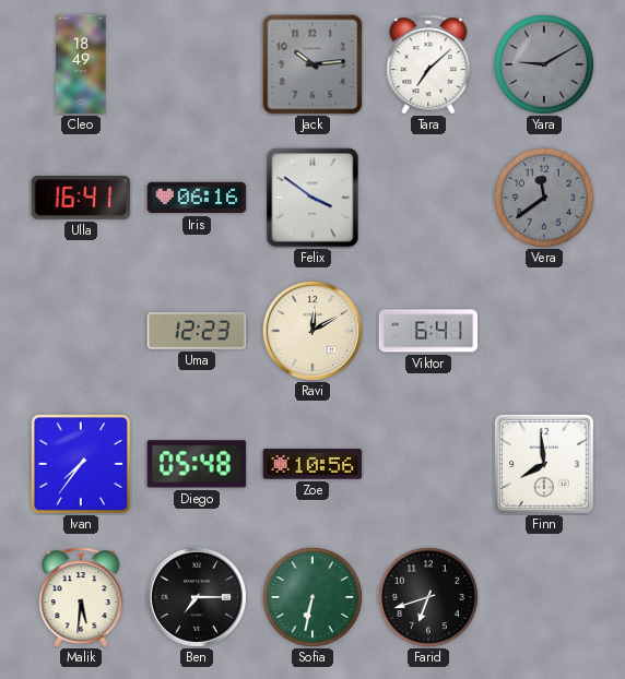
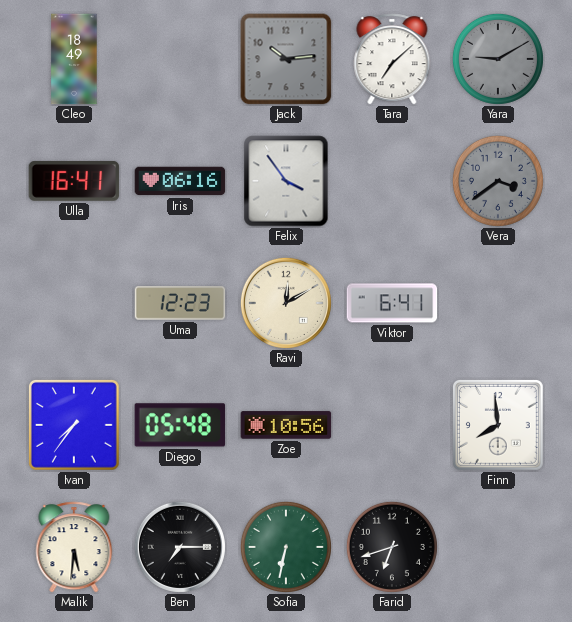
Felix: 3:51 -> 3:54
Vera: 11:39 -> 3:39
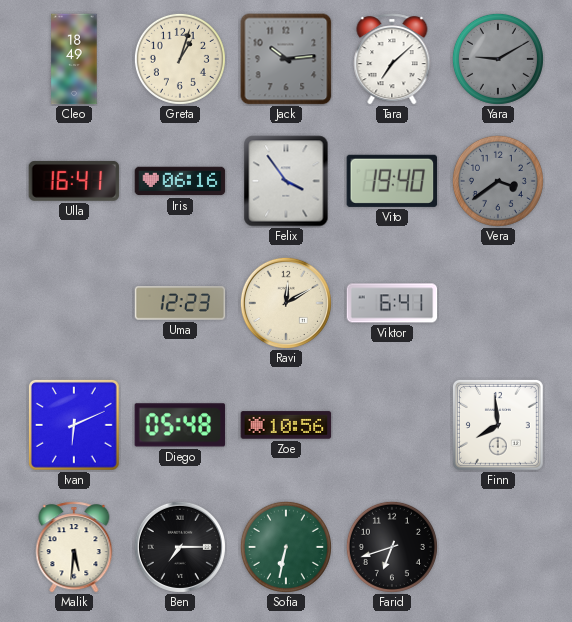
Greta: none -> 1:03
Vito: none -> 19:40
Ivan: 7:36 -> 6:11
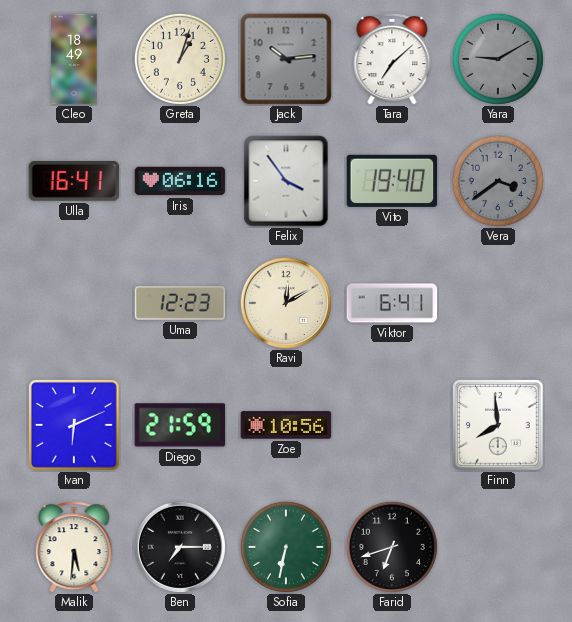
Diego: 05:48 -> 21:59
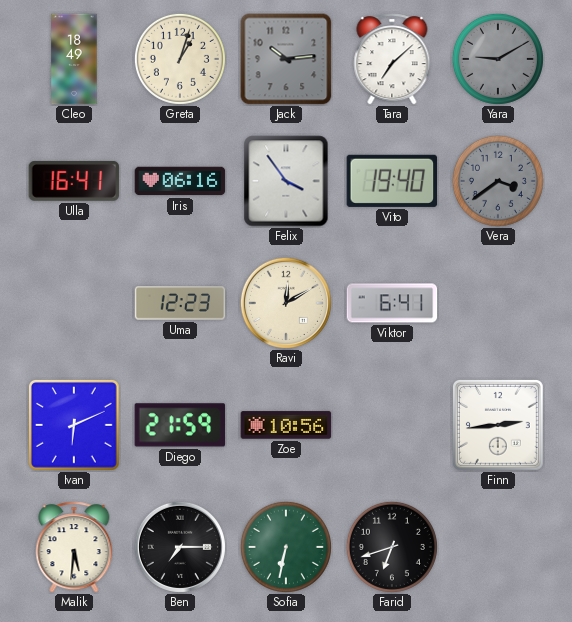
Finn: 7:59 -> 2:44
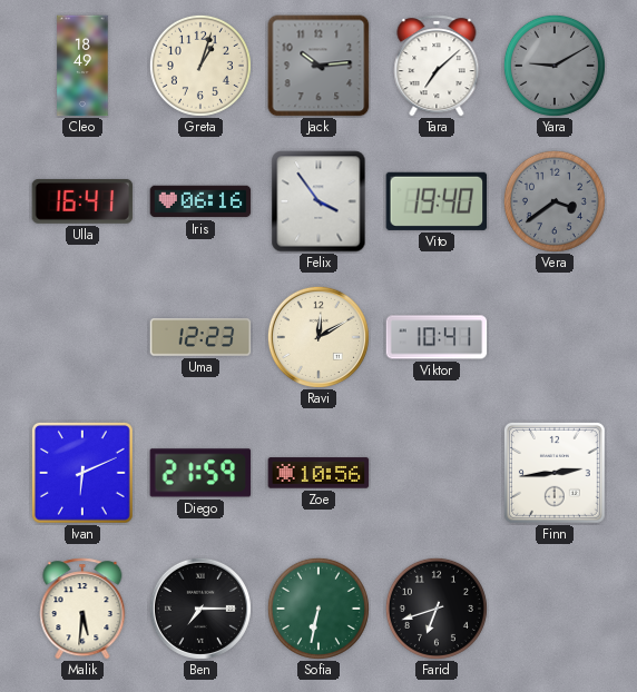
Viktor: 6:41 -> 10:41
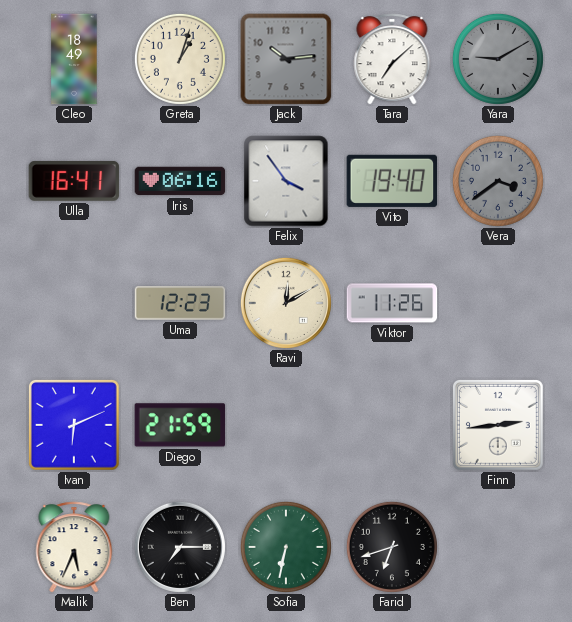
Viktor: 10:41 -> 11:26
Zoe: 10:56 -> none
Malik: 5:31 -> 5:34
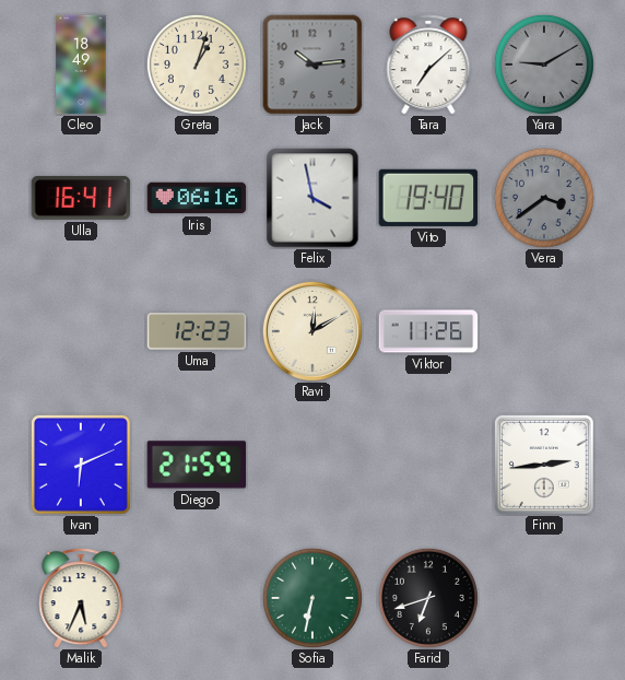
Felix: 3:54 -> 3:58
Ben: 7:15 -> none
